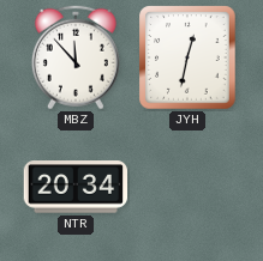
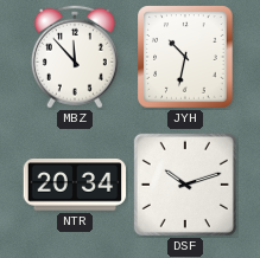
JYH: 12:32 -> 10:32
DSF: none -> 10:12
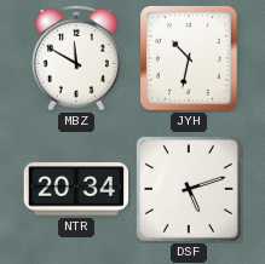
MBZ: 11:53 -> 11:50
DSF: 10:12 -> 5:12
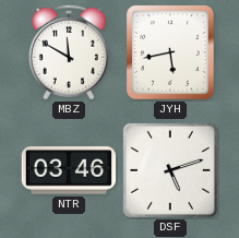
JYH: 10:32 -> 5:43
NTR: 20:34 -> 03:46
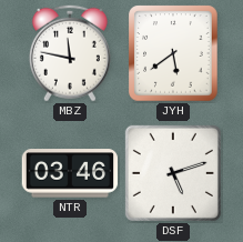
MBZ: 11:50 -> 11:47
JYH: 5:43 -> 5:39
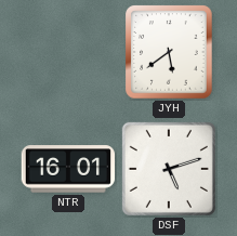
MBZ: 11:47 -> none
NTR: 03:46 -> 16:01
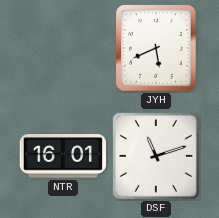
JYH: 5:39 -> 5:41
DSF: 5:12 -> 11:12
